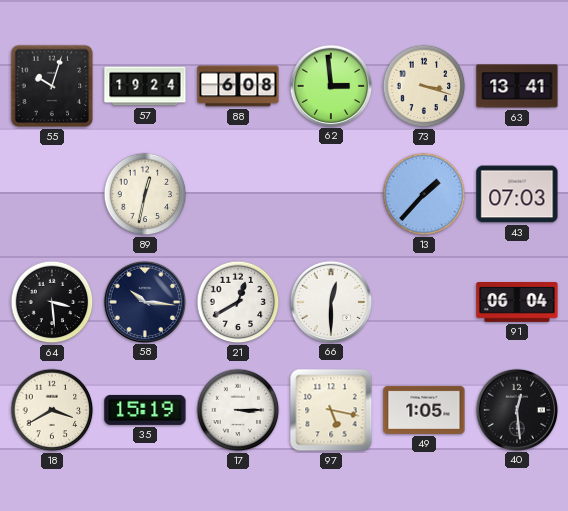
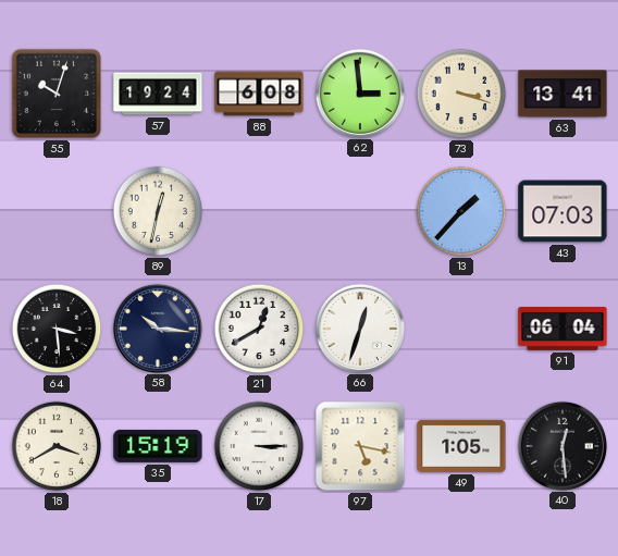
66: 12:30 -> 12:33
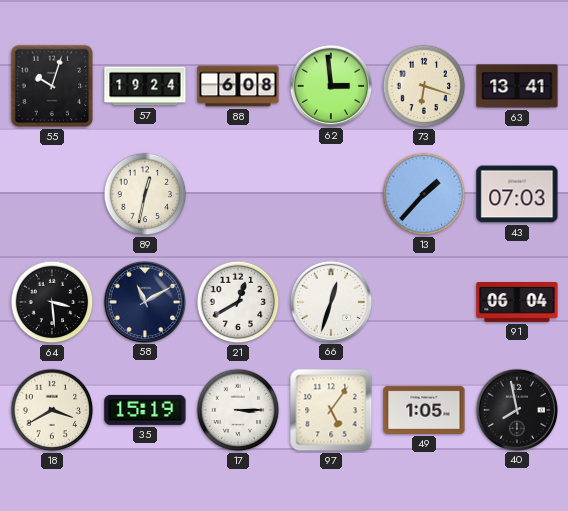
73: 3:18 -> 6:18
58: 10:16 -> 11:10
97: 5:17 -> 5:06
40: 12:29 -> 7:58
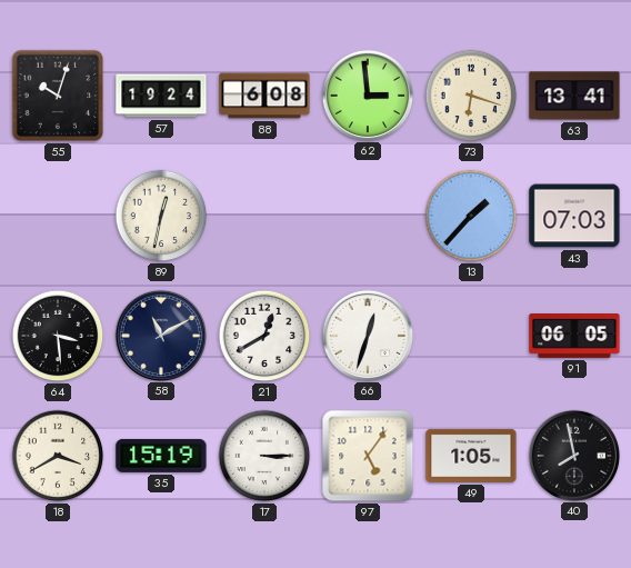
91: 06:04 -> 06:05
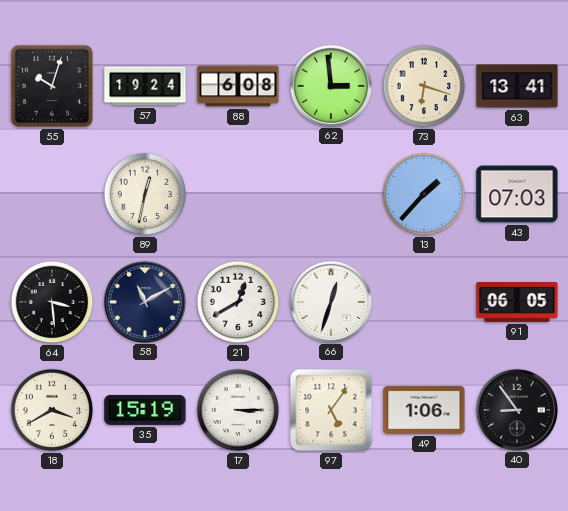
49: 1:05 -> 1:06
40: 7:58 -> 8:54
